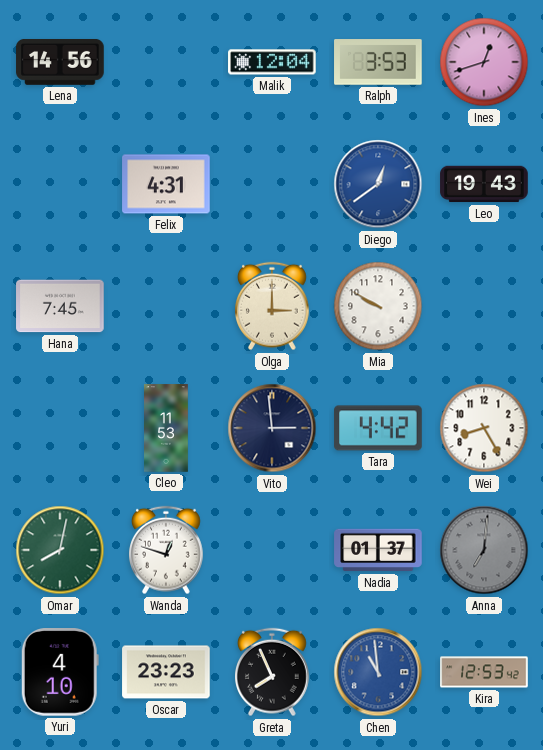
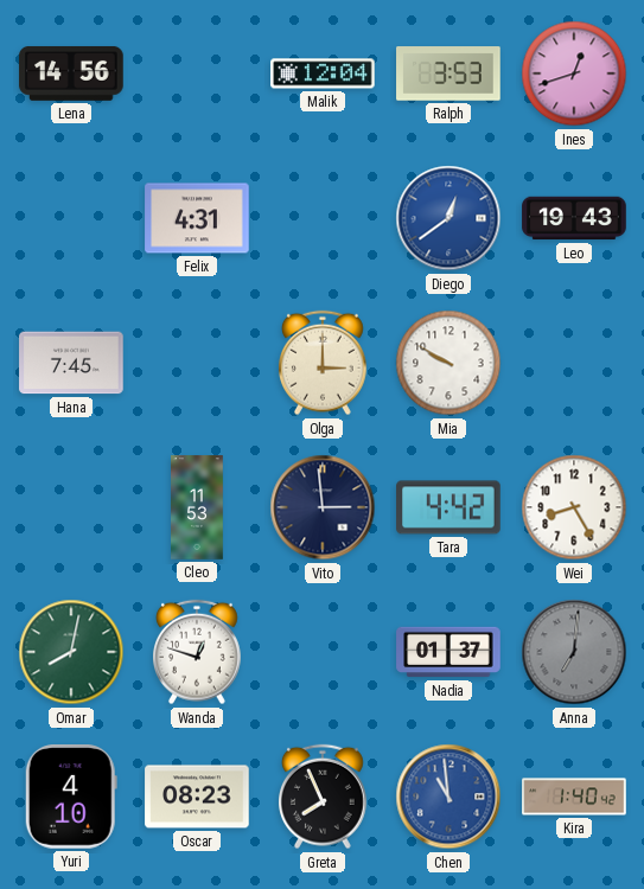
Oscar: 23:23 -> 08:23
Kira: 12:53 -> 1:40
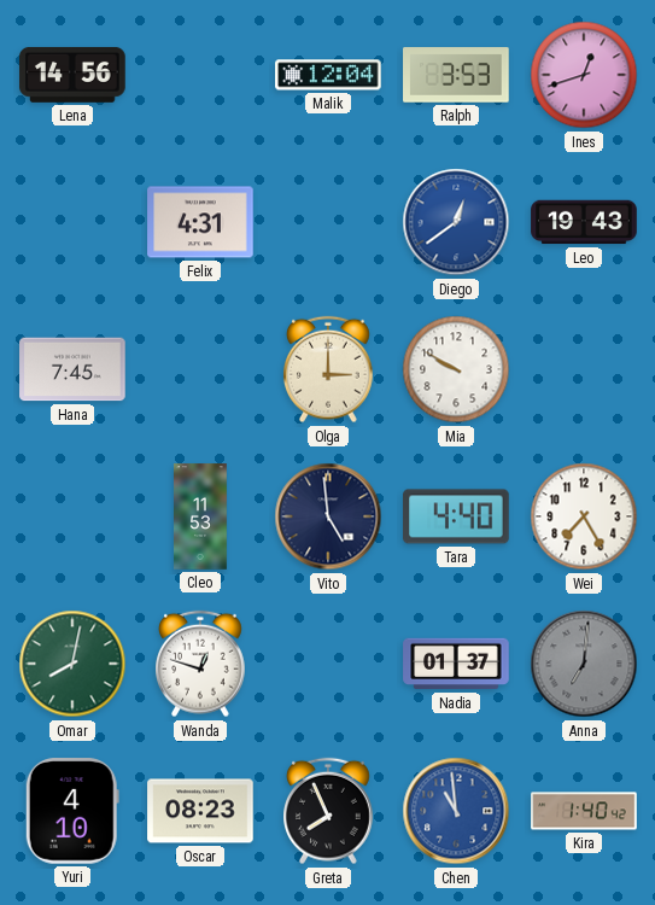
Vito: 2:59 -> 4:59
Tara: 4:42 -> 4:40
Wei: 8:25 -> 7:25
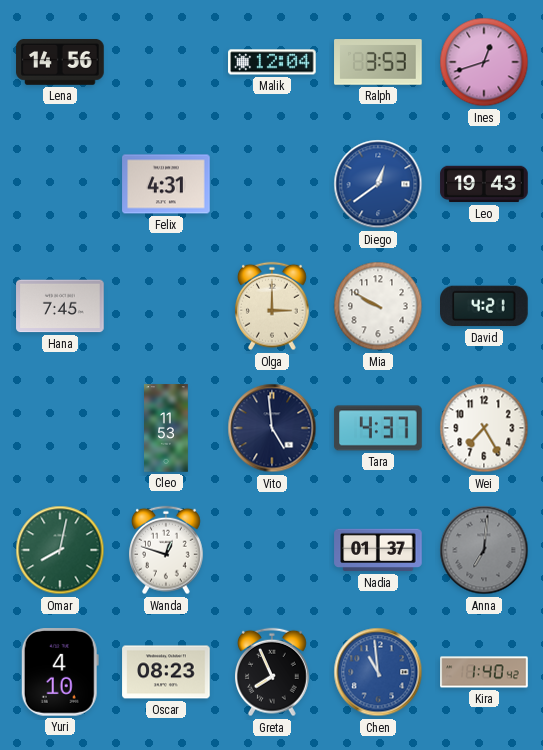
David: none -> 4:21
Tara: 4:40 -> 4:37
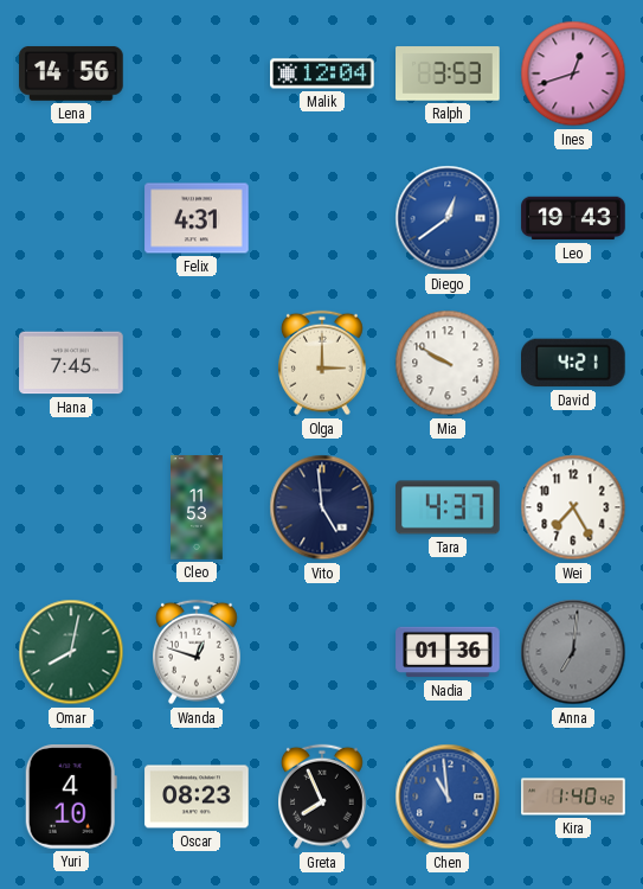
Nadia: 01:37 -> 01:36
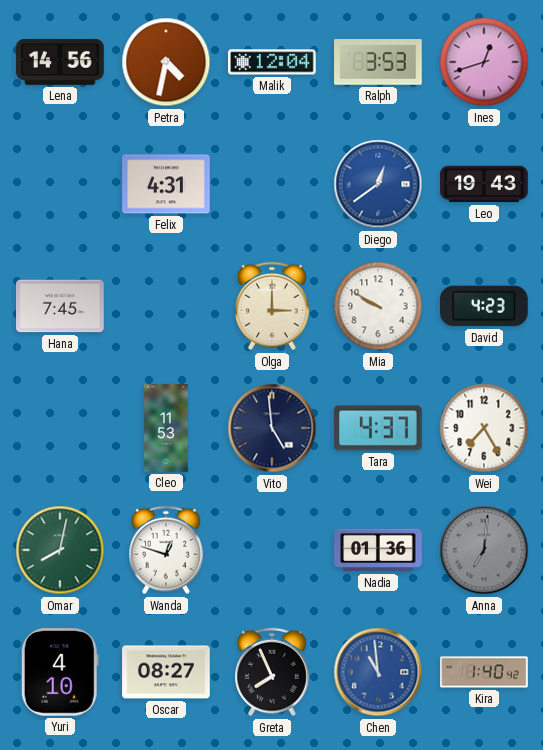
Petra: none -> 4:32
David: 4:21 -> 4:23
Oscar: 08:23 -> 08:27
